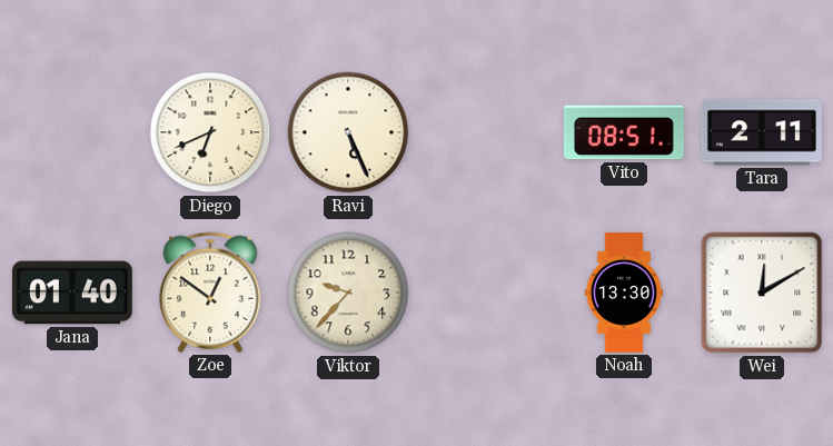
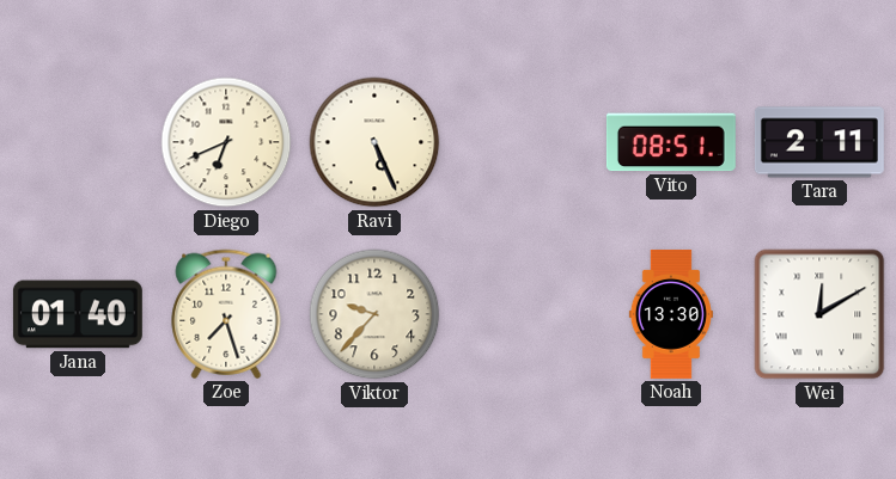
Zoe: 12:51 -> 7:27
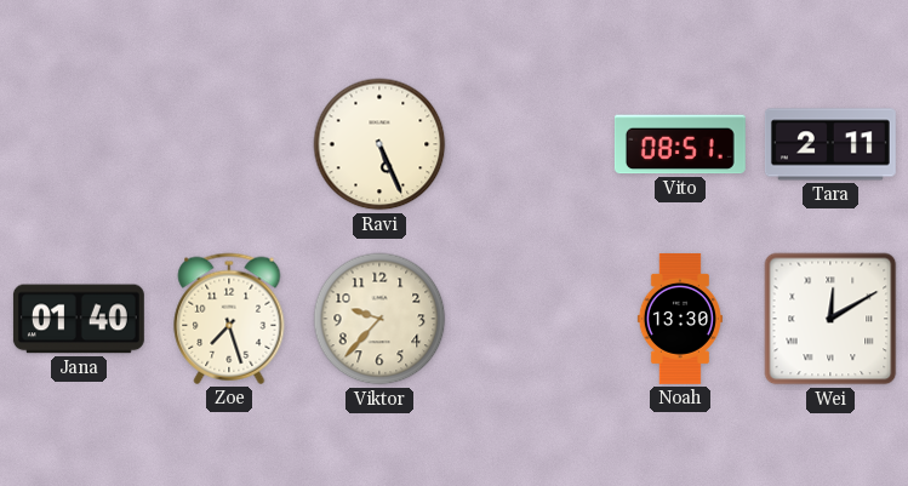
Diego: 6:41 -> none
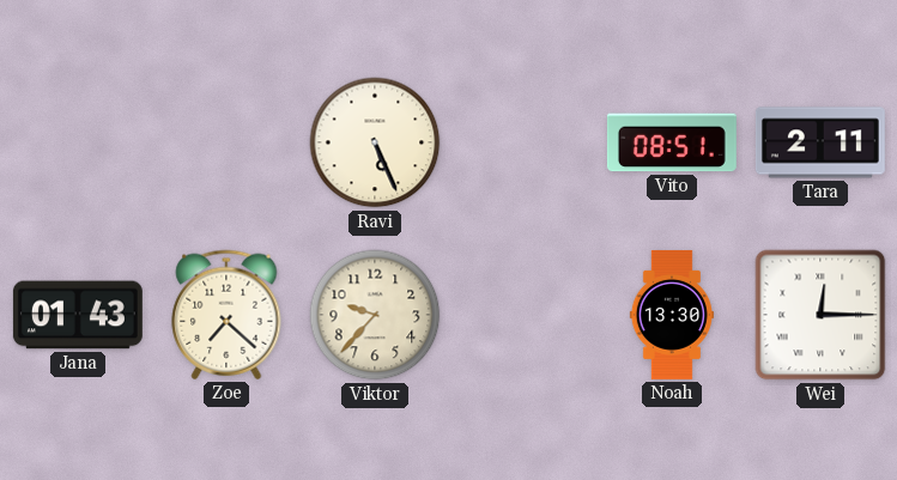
Jana: 01:40 -> 01:43
Zoe: 7:27 -> 7:22
Wei: 12:10 -> 12:15
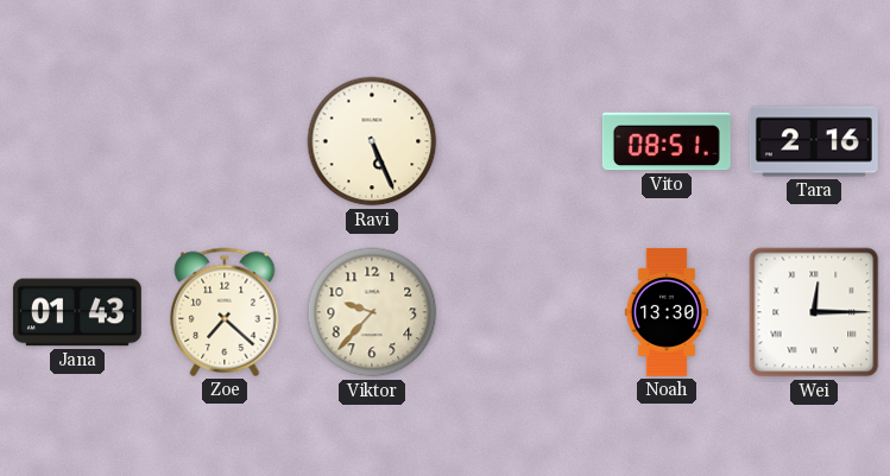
Tara: 2:11 -> 2:16
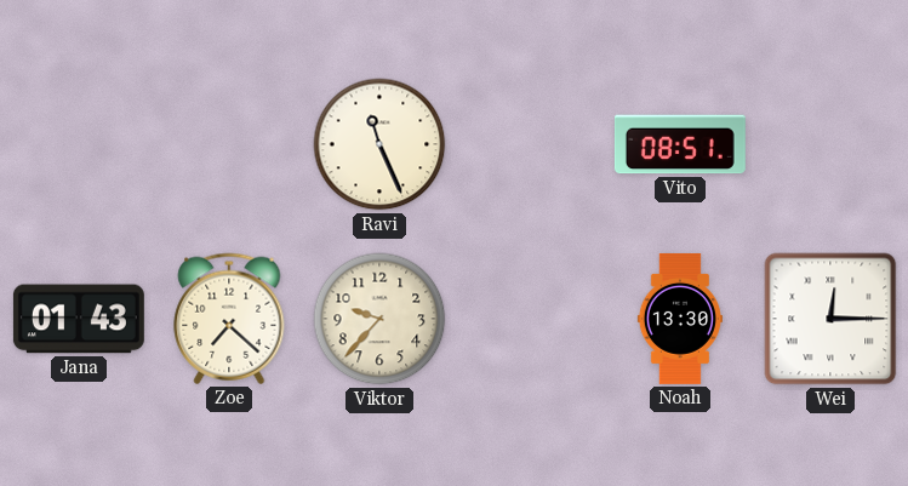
Ravi: 5:26 -> 11:26
Tara: 2:16 -> none
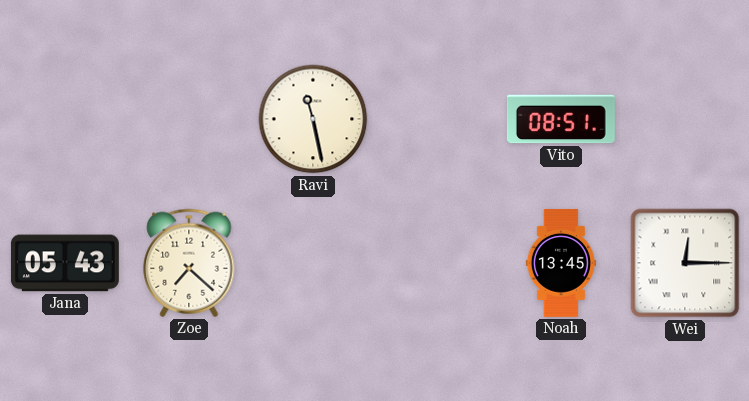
Ravi: 11:26 -> 11:28
Jana: 01:43 -> 05:43
Viktor: 9:37 -> none
Noah: 13:30 -> 13:45
